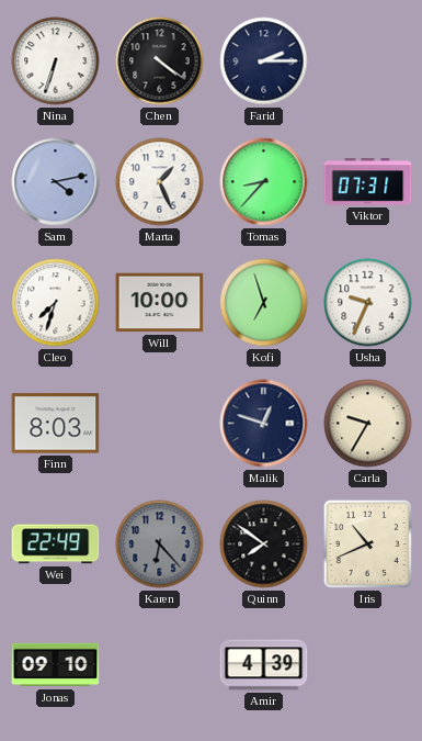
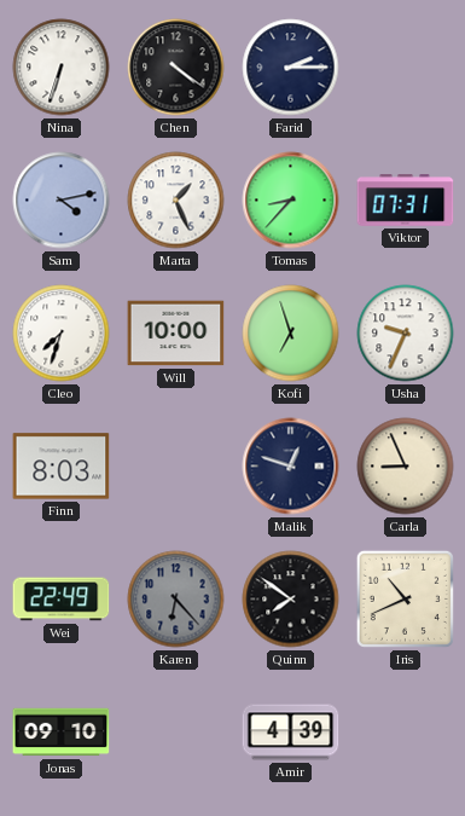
Carla: 9:35 -> 8:56
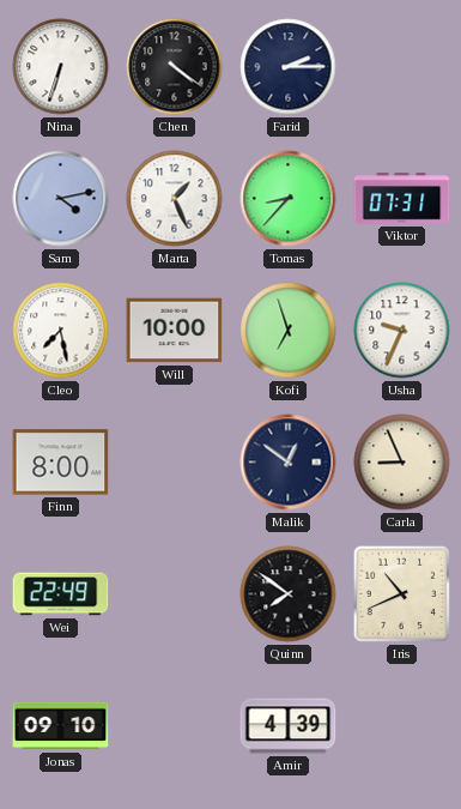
Cleo: 7:33 -> 7:28
Finn: 8:03 -> 8:00
Malik: 12:48 -> 12:51
Karen: 6:23 -> none
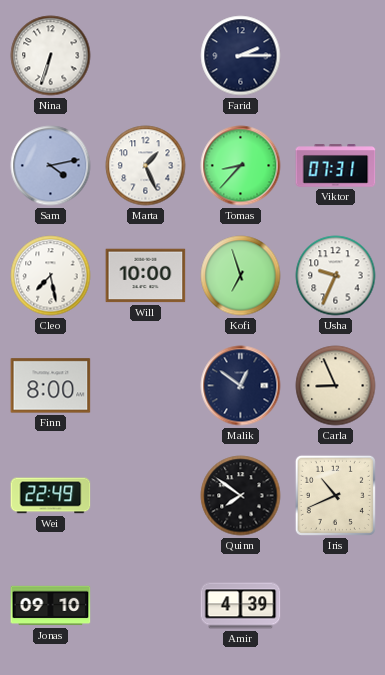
Chen: 4:21 -> none
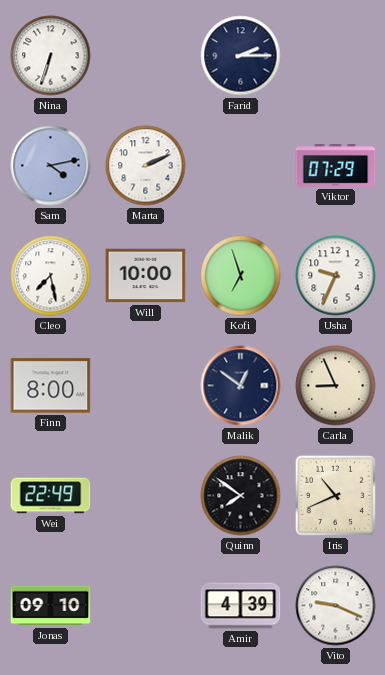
Marta: 1:26 -> 2:11
Tomas: 8:37 -> none
Viktor: 07:31 -> 07:29
Vito: none -> 9:19
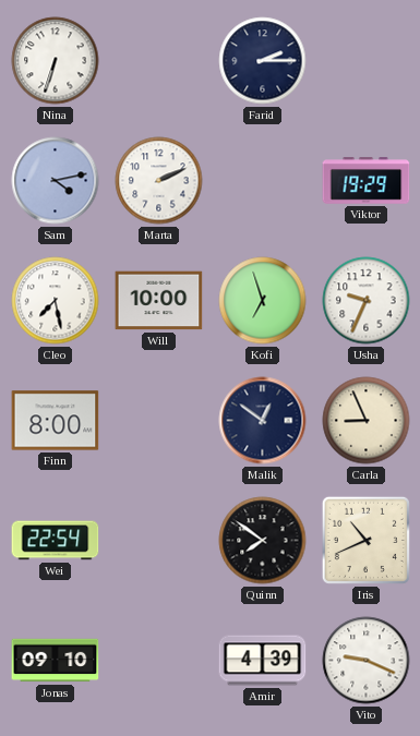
Viktor: 07:29 -> 19:29
Wei: 22:49 -> 22:54
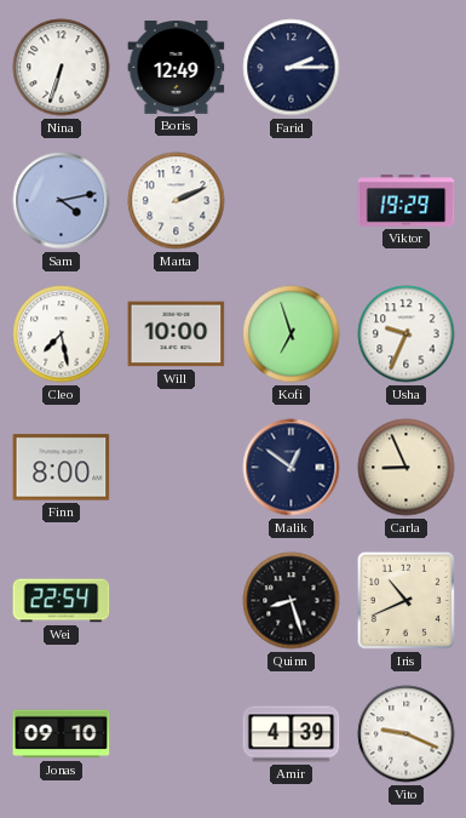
Boris: none -> 12:49
Quinn: 7:51 -> 8:27
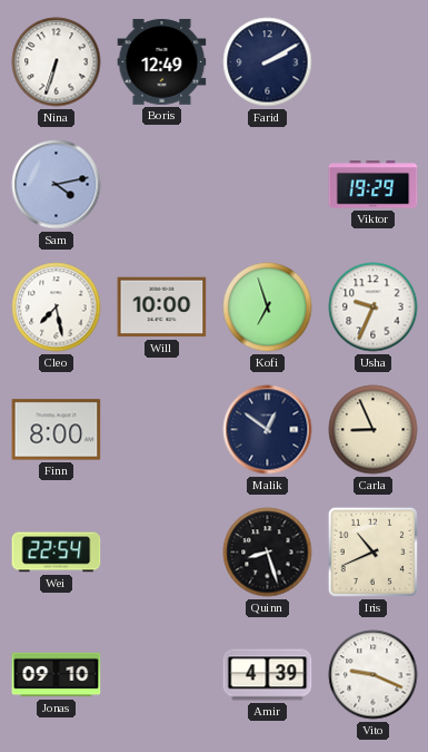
Farid: 2:15 -> 2:10
Marta: 2:11 -> none
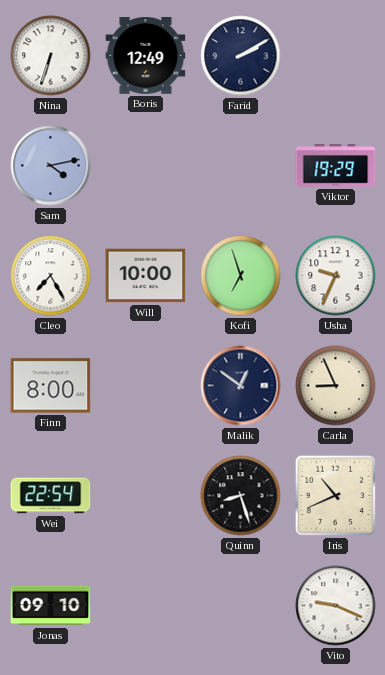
Cleo: 7:28 -> 7:25
Amir: 4:39 -> none
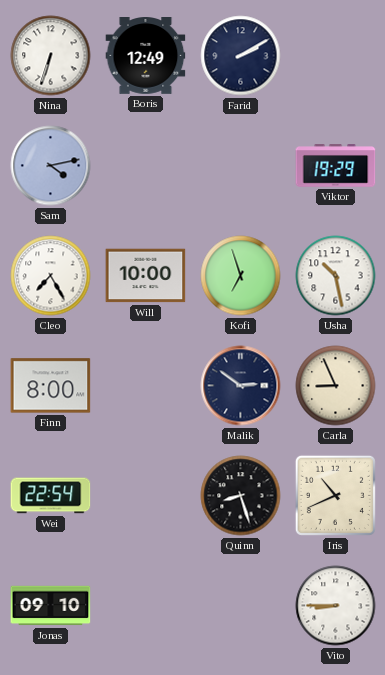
Usha: 9:34 -> 10:28
Malik: 12:51 -> 2:51
Vito: 9:19 -> 8:45
